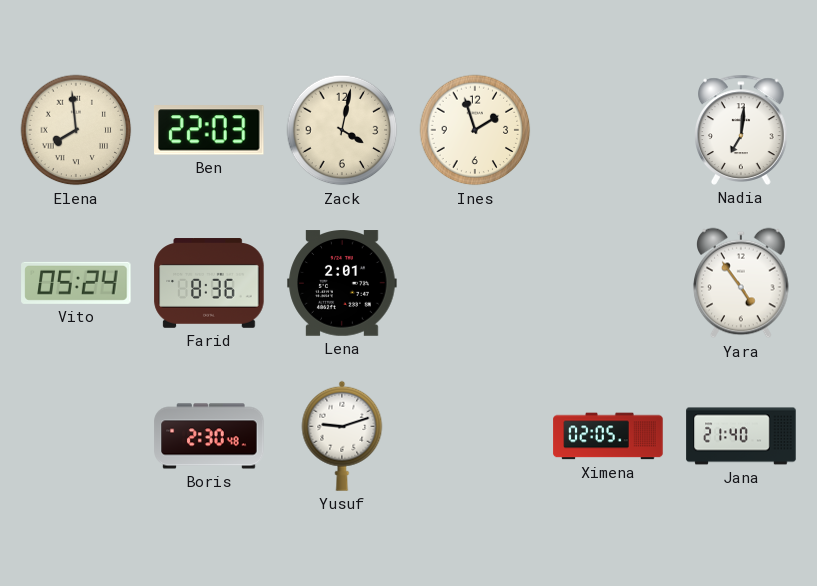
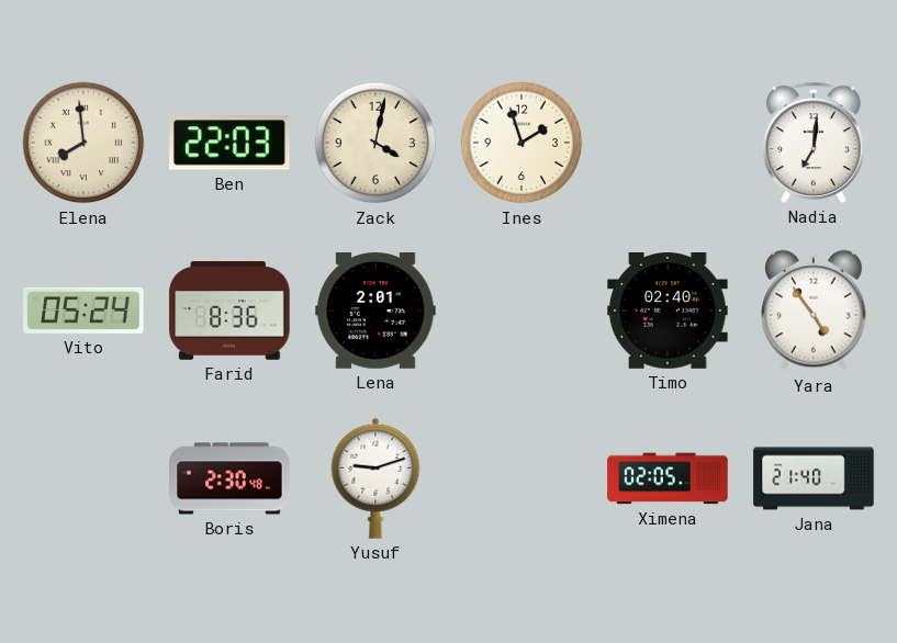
Timo: none -> 02:40
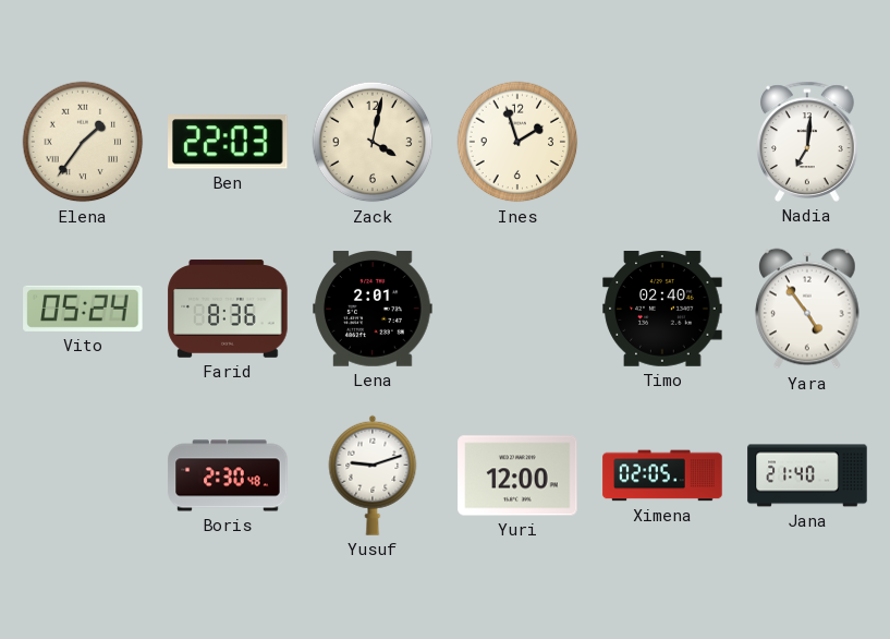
Elena: 7:59 -> 1:36
Yuri: none -> 12:00
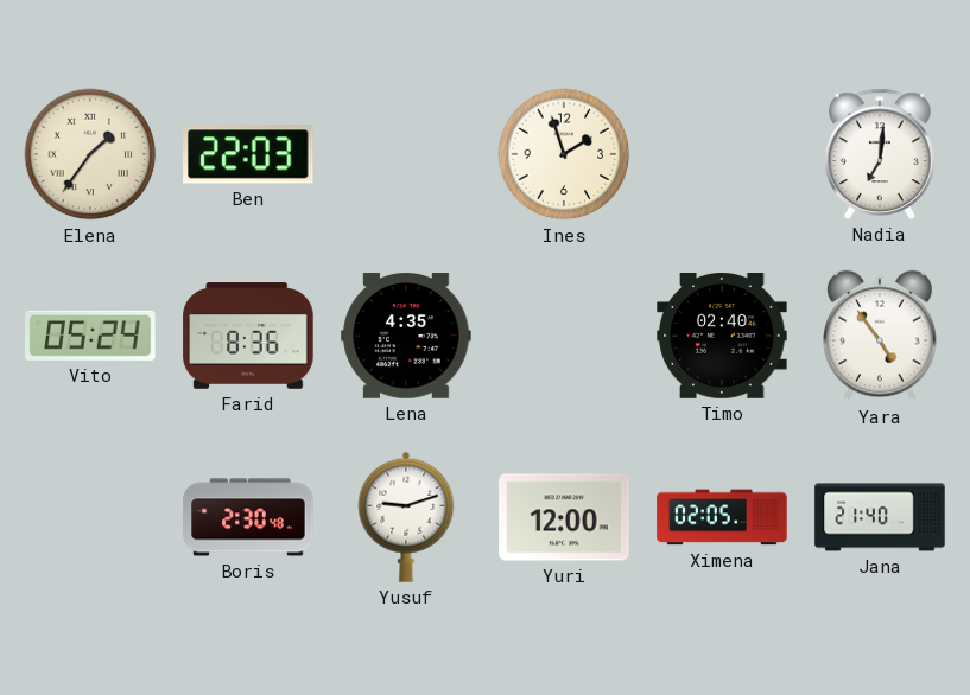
Zack: 4:02 -> none
Lena: 2:01 -> 4:35
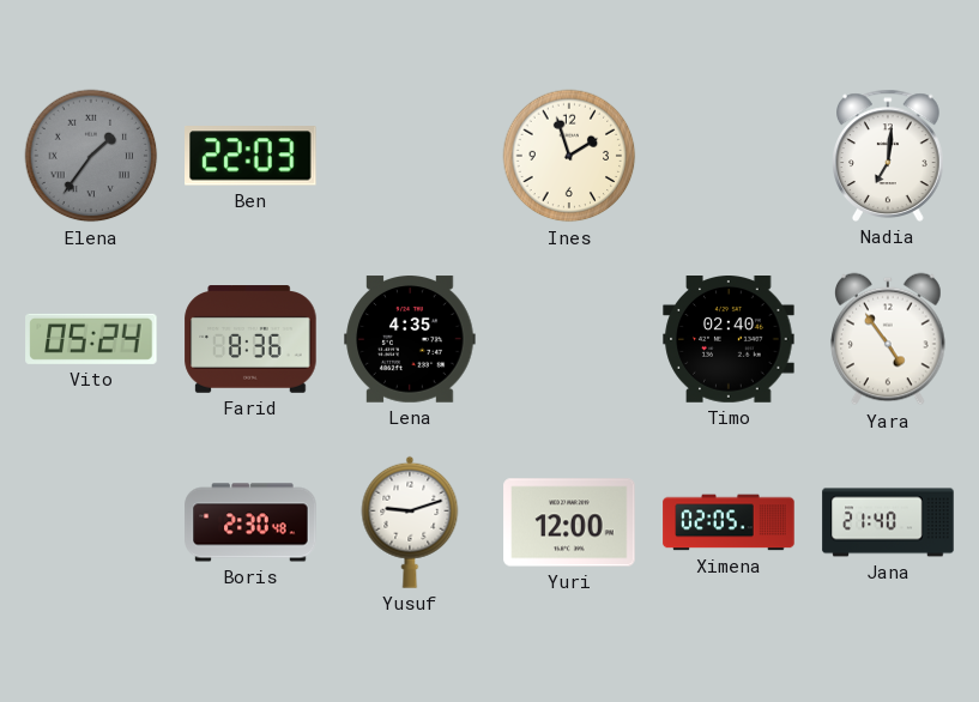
Elena dial: cream -> grey
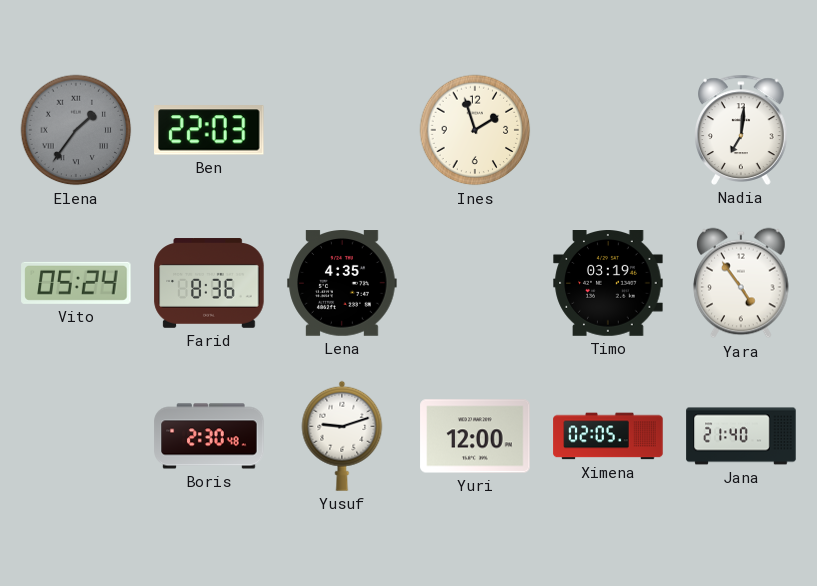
Timo: 02:40 -> 03:19
